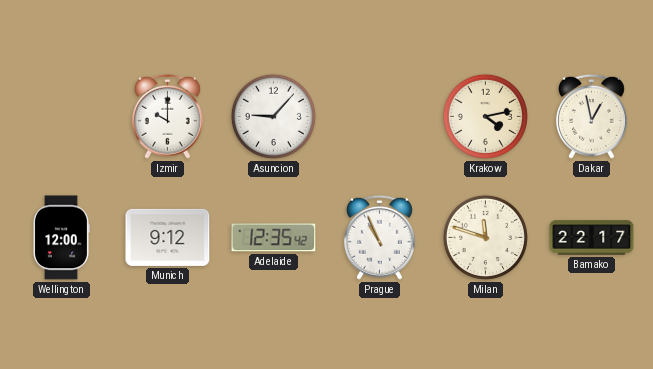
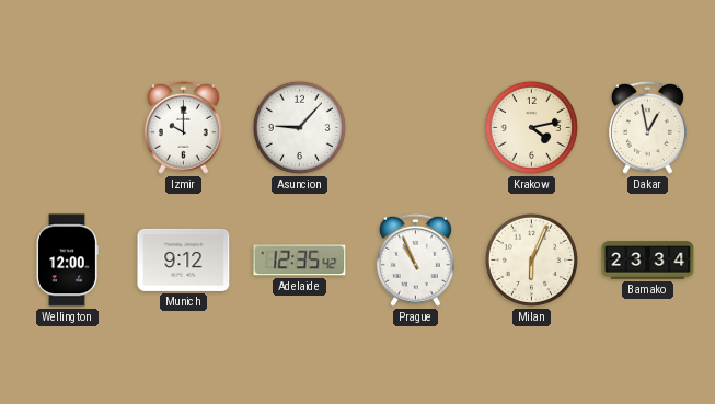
Milan: 11:48 -> 6:04
Bamako: 22:17 -> 23:34
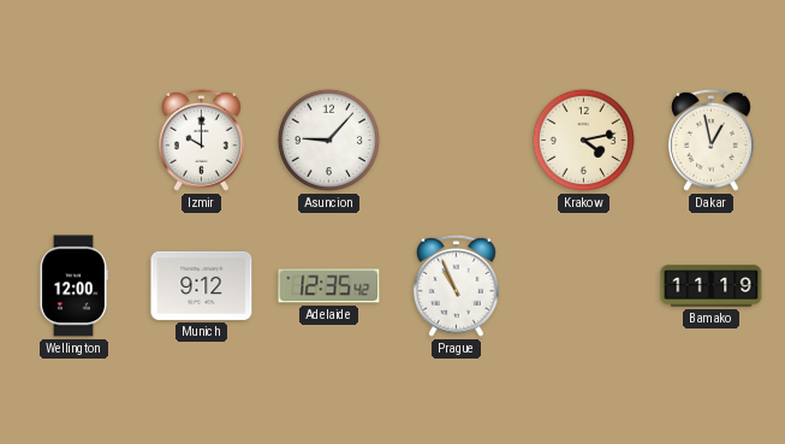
Milan: 6:04 -> none
Bamako: 23:34 -> 11:19
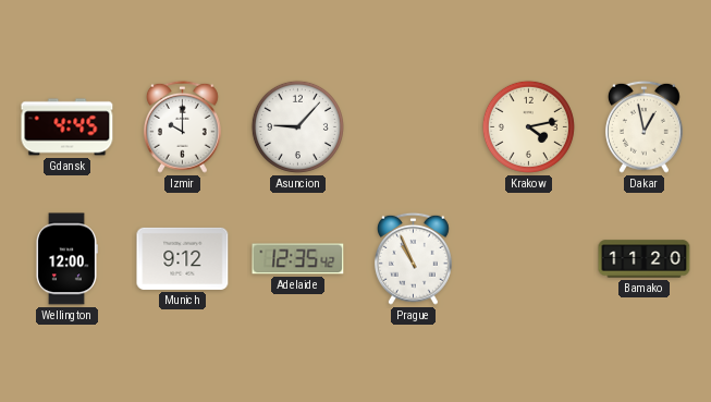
Gdansk: none -> 4:45
Bamako: 11:19 -> 11:20
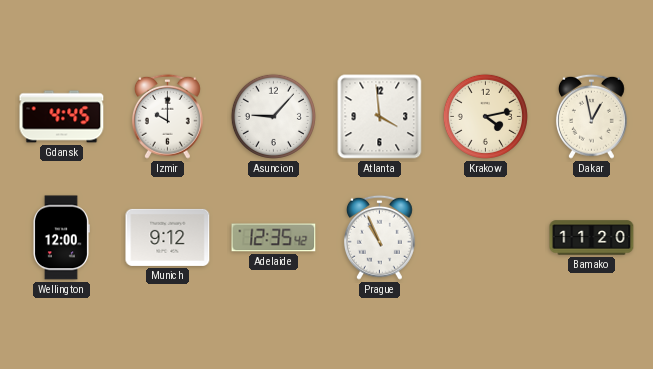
Atlanta: none -> 3:59
